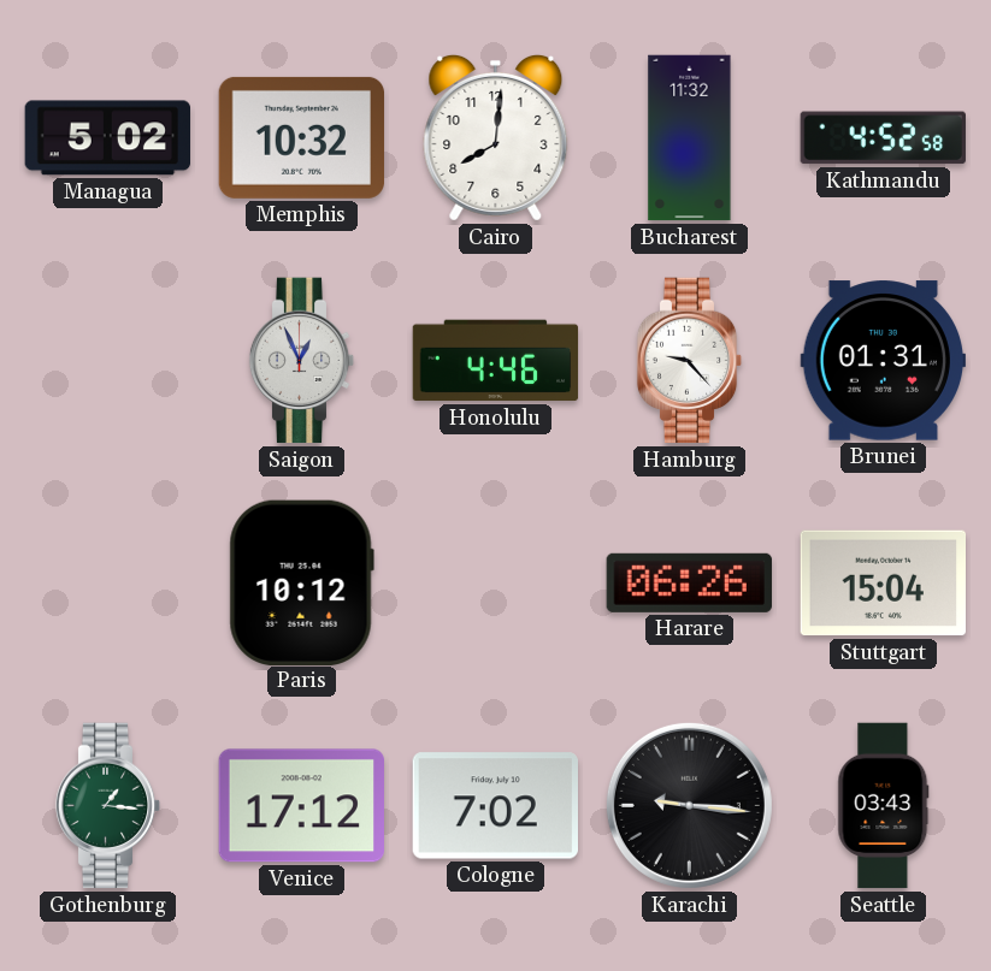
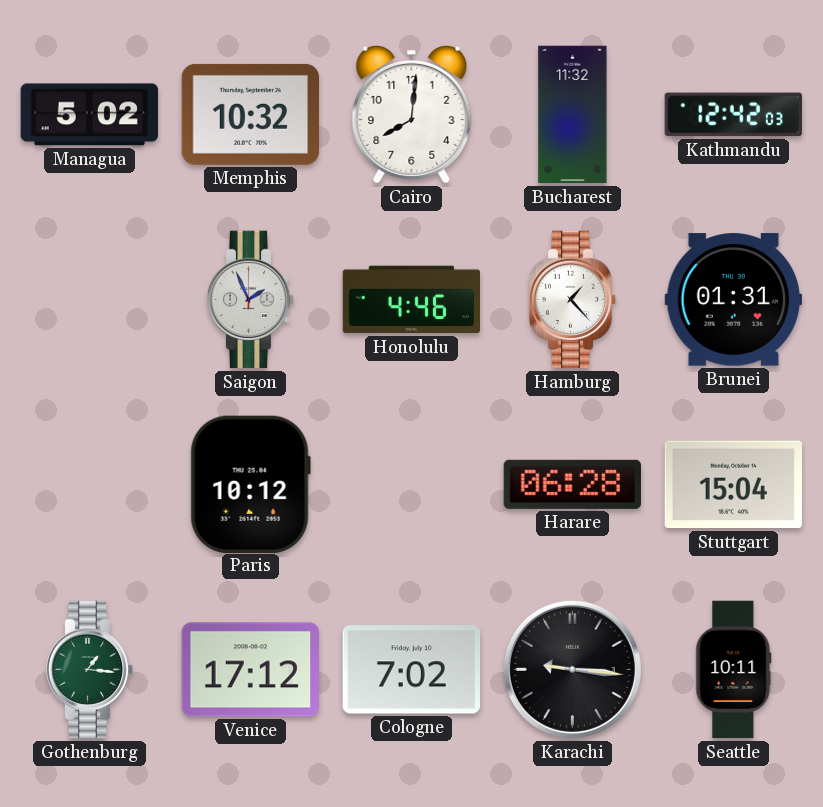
Kathmandu: 4:52 -> 12:42
Saigon: 12:56 -> 1:56
Hamburg: 9:23 -> 1:23
Harare: 06:26 -> 06:28
Seattle: 03:43 -> 10:11
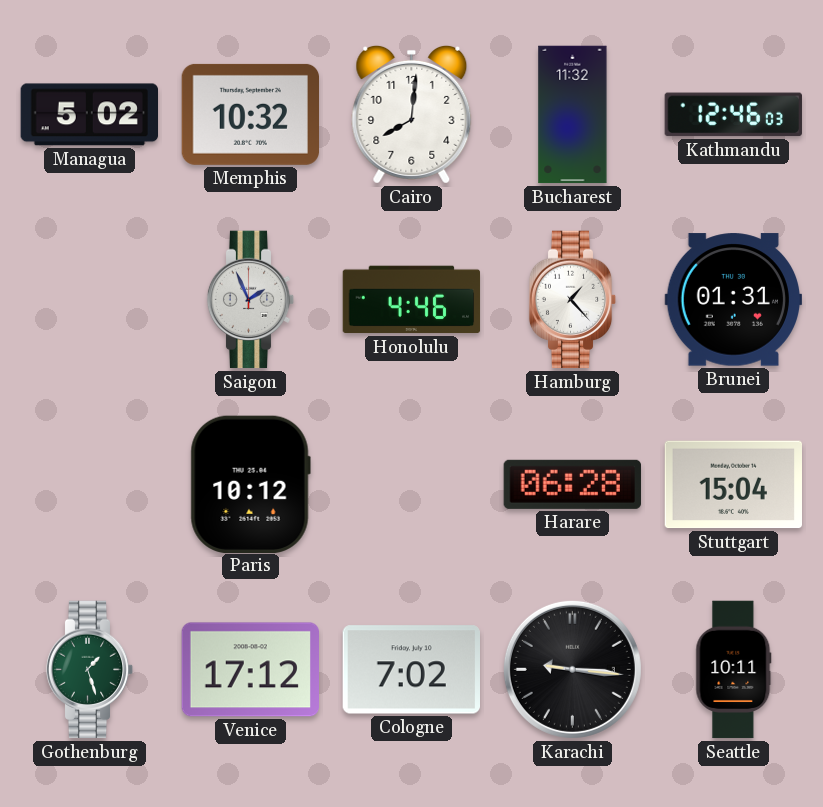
Kathmandu: 12:42 -> 12:46
Gothenburg: 1:16 -> 1:27
